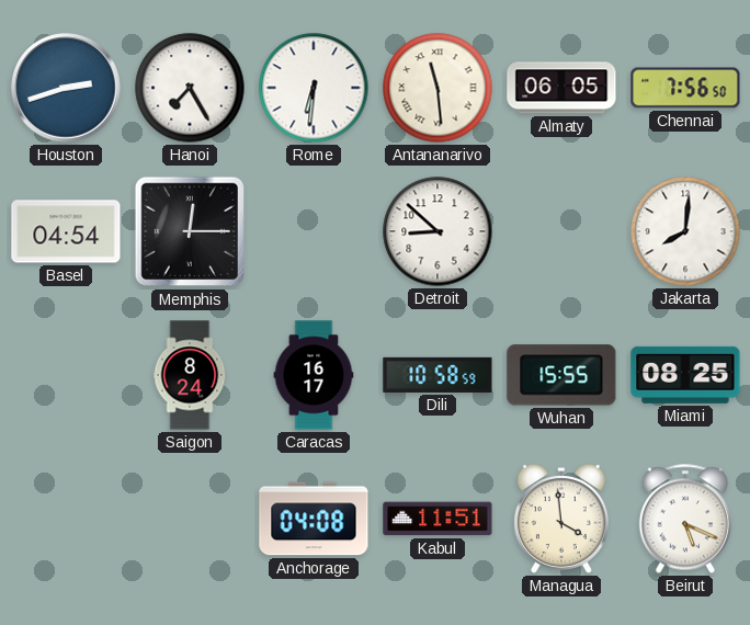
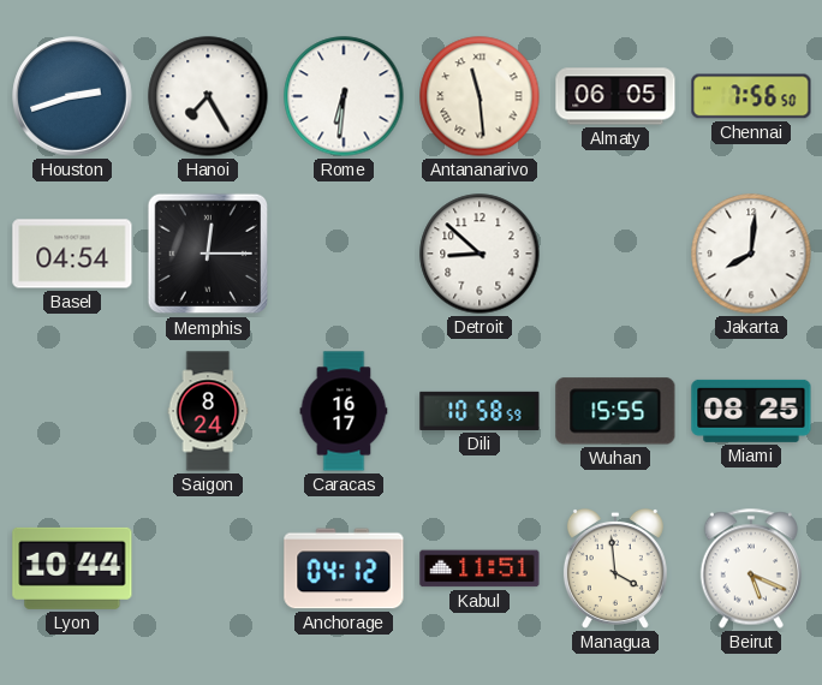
Lyon: none -> 10:44
Anchorage: 04:08 -> 04:12
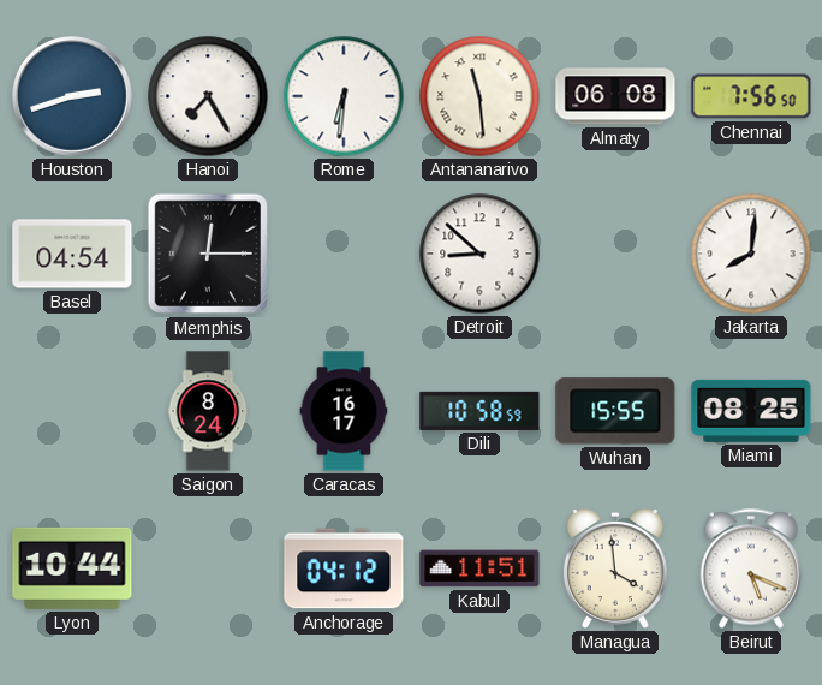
Almaty: 06:05 -> 06:08
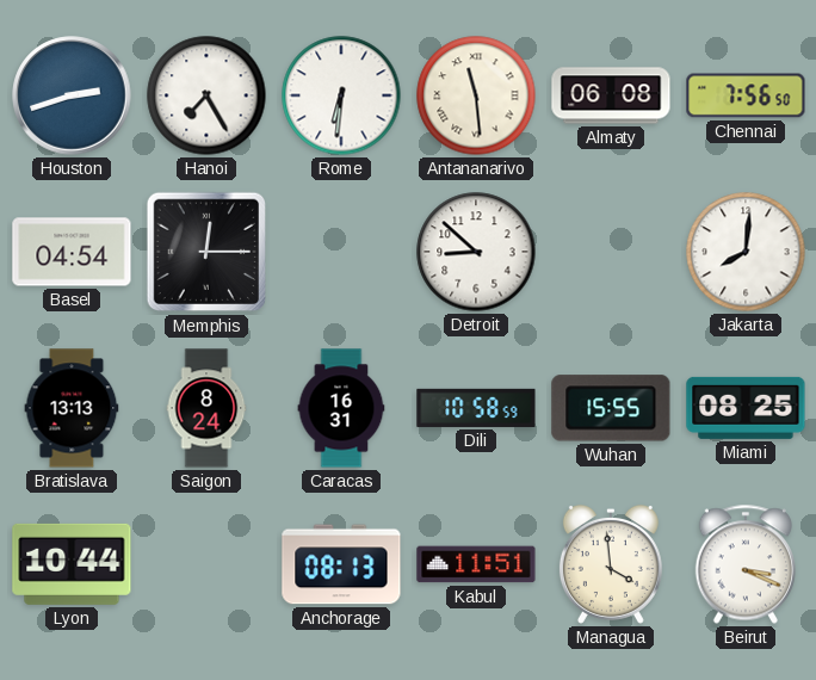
Bratislava: none -> 13:13
Caracas: 16:17 -> 16:31
Anchorage: 04:12 -> 08:13
Beirut: 5:19 -> 3:19
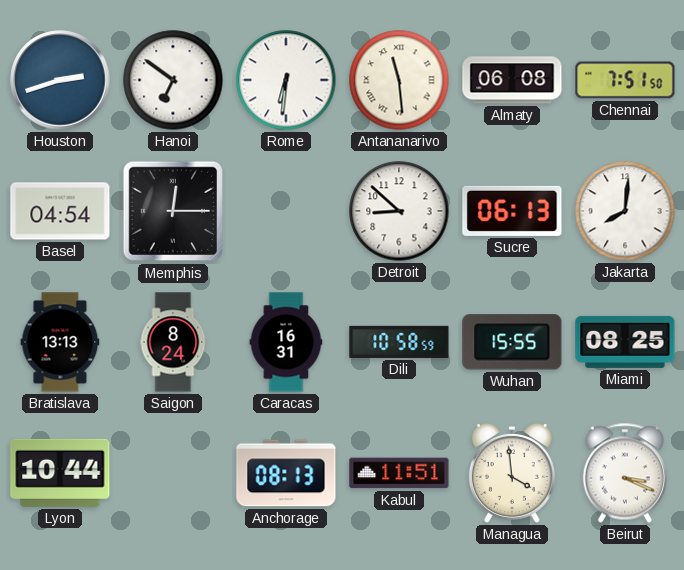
Hanoi: 7:25 -> 6:51
Chennai: 7:56 -> 7:51
Sucre: none -> 06:13
